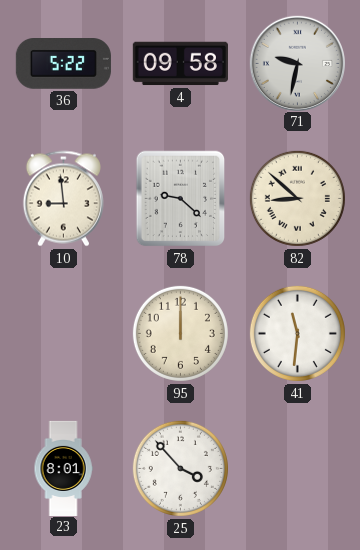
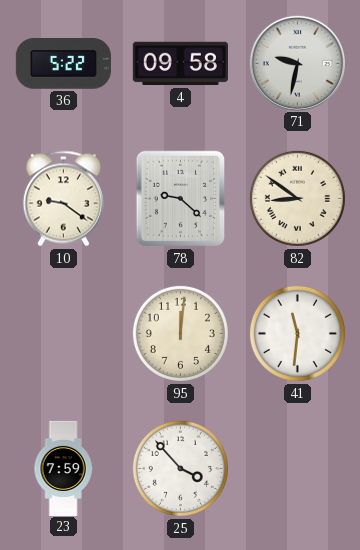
10: 8:59 -> 9:21
82: 8:52 -> 8:51
95: 12:00 -> 12:01
23: 8:01 -> 7:59
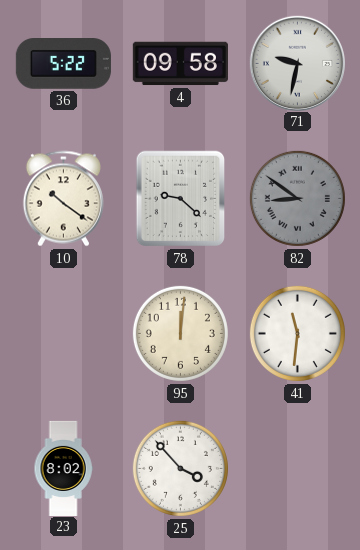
10: 9:21 -> 10:21
82 dial: cream -> grey
23: 7:59 -> 8:02
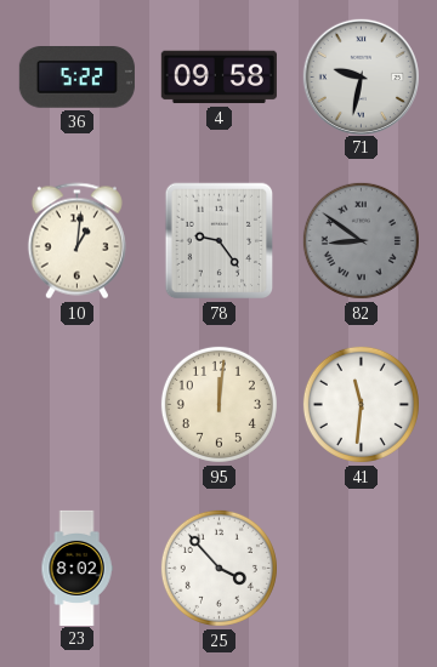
10: 10:21 -> 1:01
78: 9:22 -> 9:24
